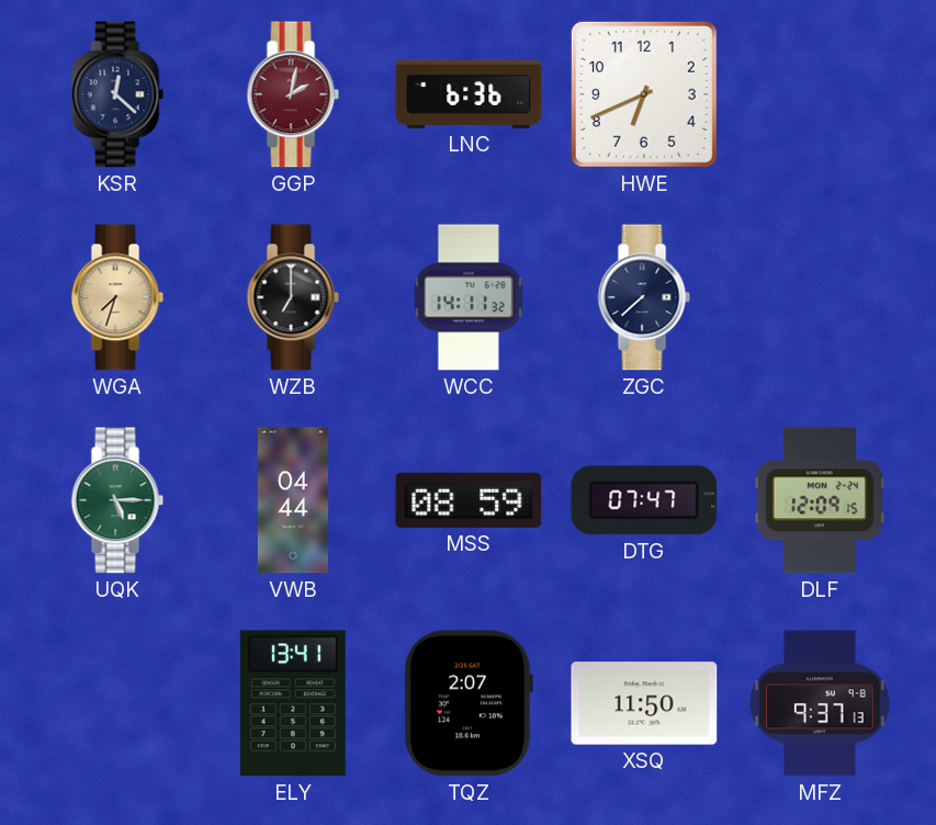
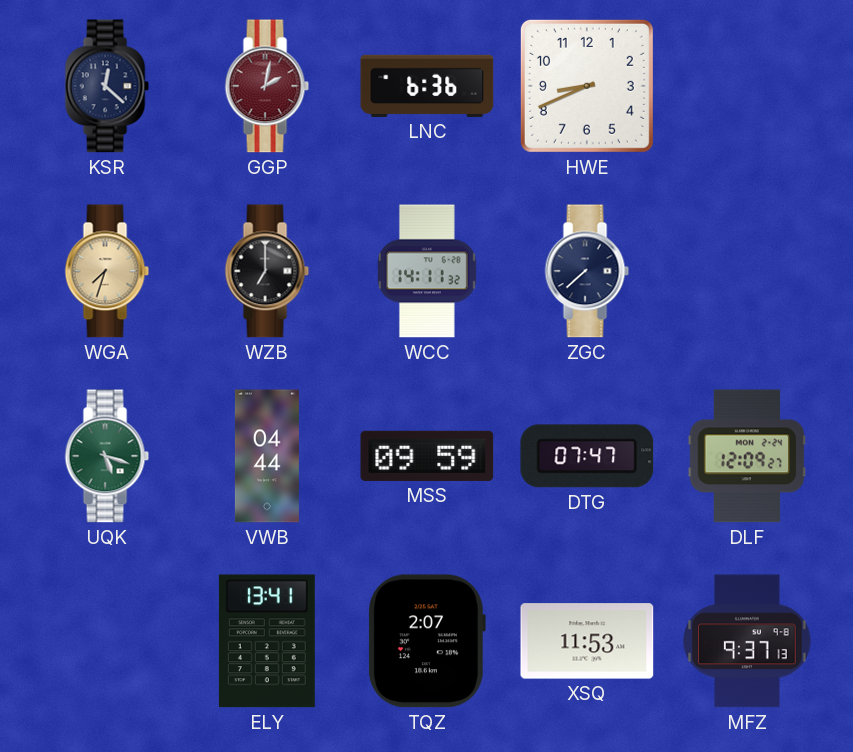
HWE: 6:41 -> 8:41
UQK: 5:15 -> 5:18
MSS: 08:59 -> 09:59
DLF: 12:09:15 -> 12:09:27
XSQ: 11:50 -> 11:53
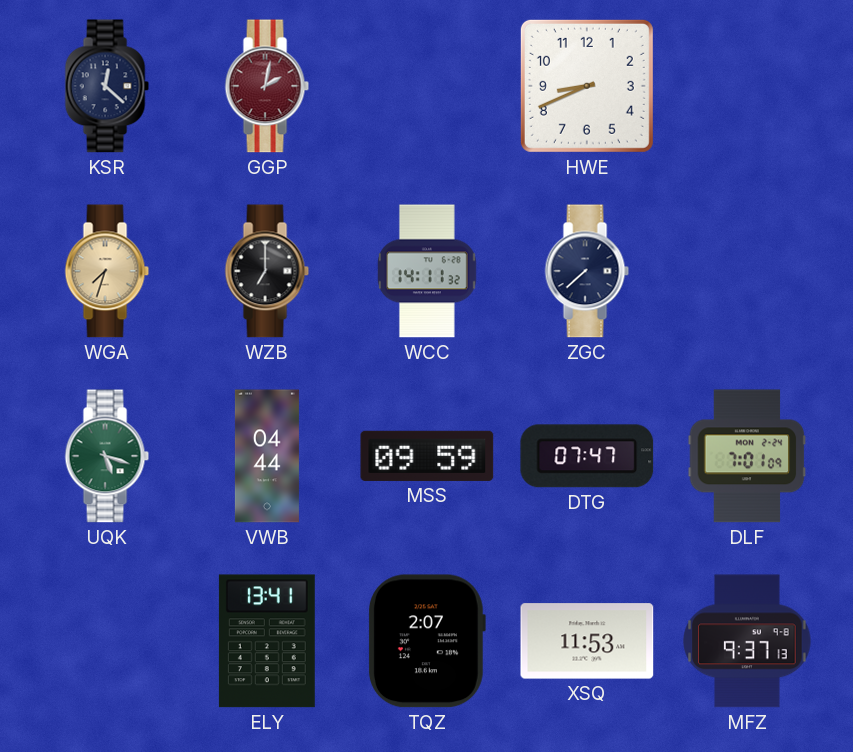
LNC: 6:36 -> none
DLF: 12:09 -> 7:01
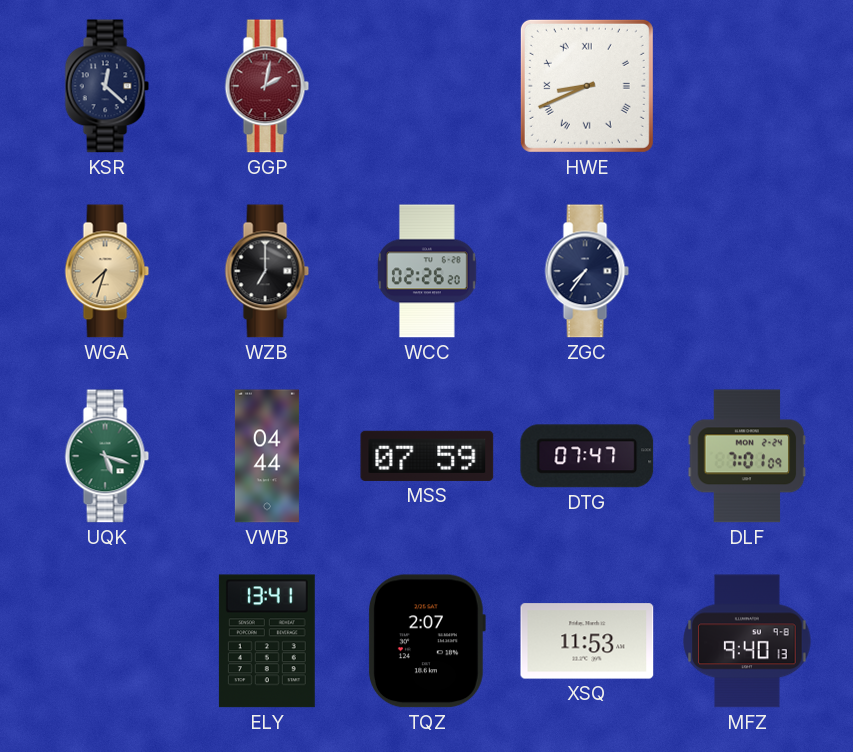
HWE numerals: Arabic -> Roman
WCC: 14:11 -> 02:26
ZGC: 7:38 -> 7:36
MSS: 09:59 -> 07:59
MFZ: 9:37 -> 9:40
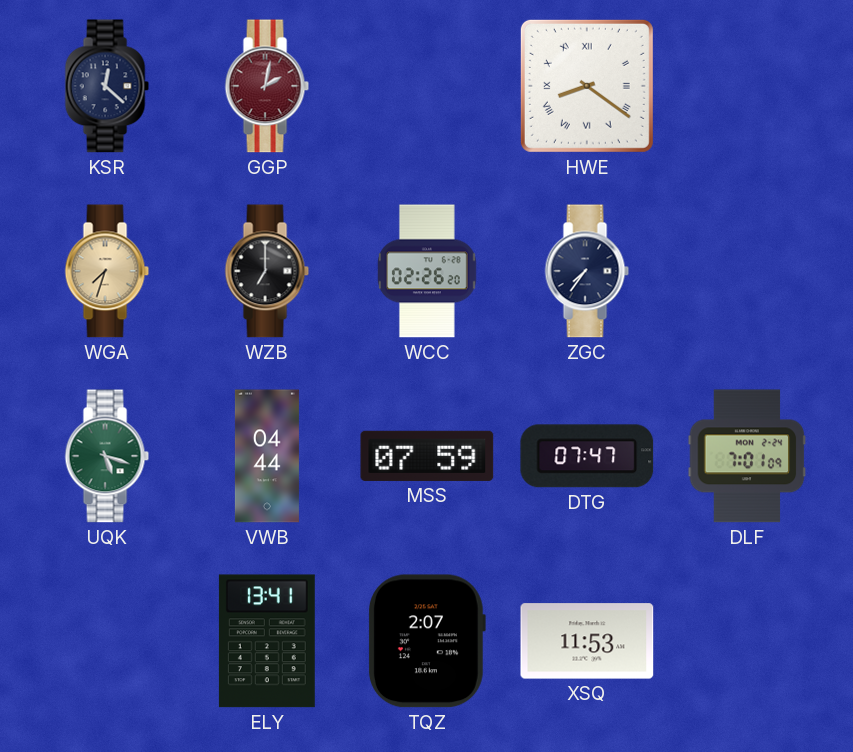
HWE: 8:41 -> 8:21
MFZ: 9:40 -> none
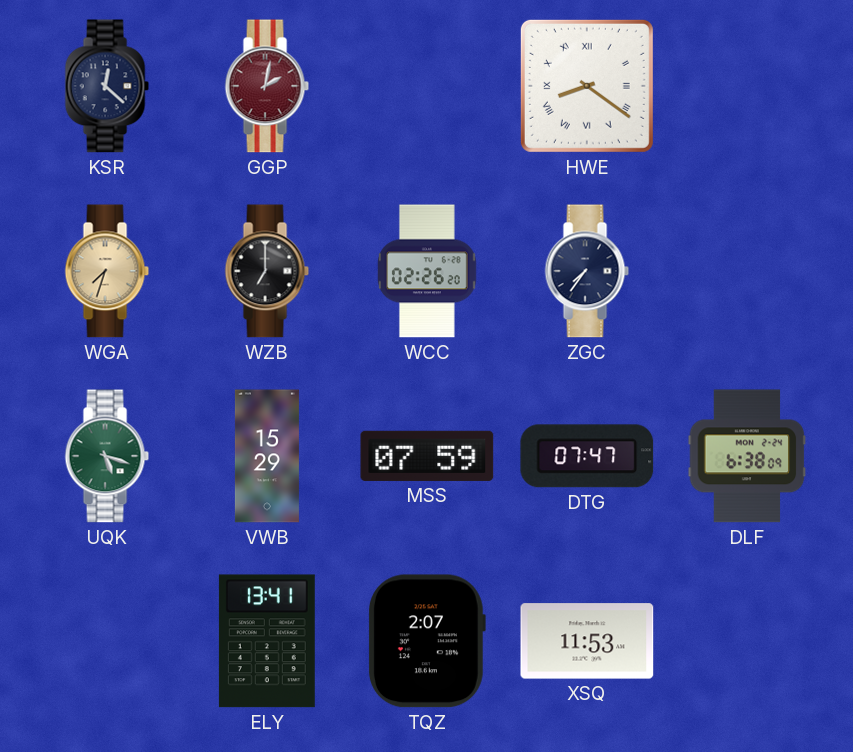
VWB: 04:44 -> 15:29
DLF: 7:01 -> 6:38
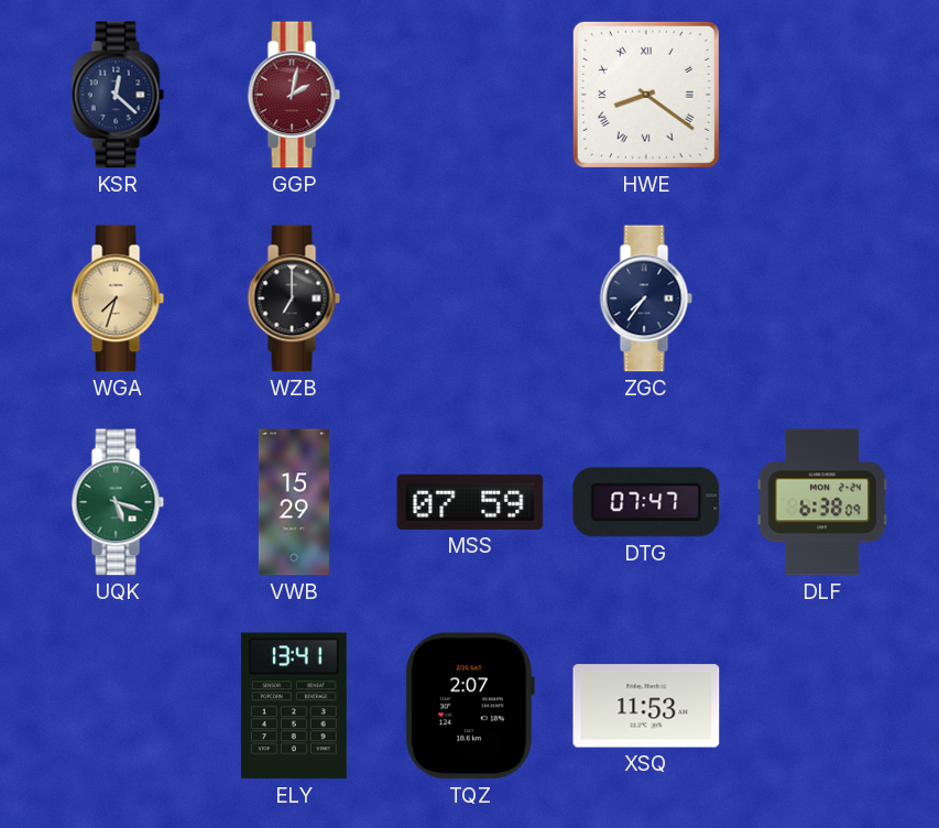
WCC: 02:26 -> none
